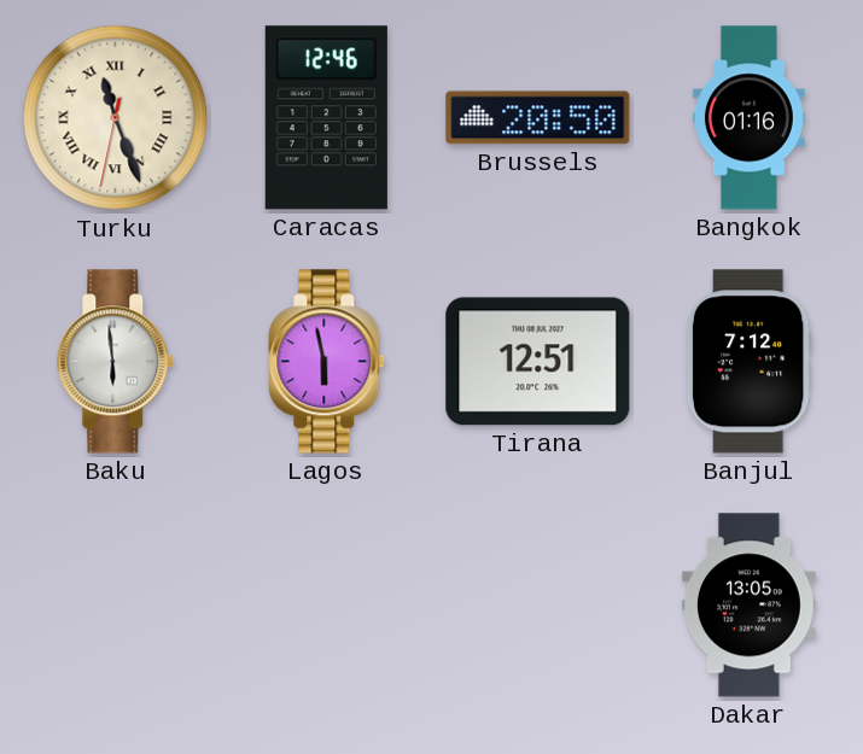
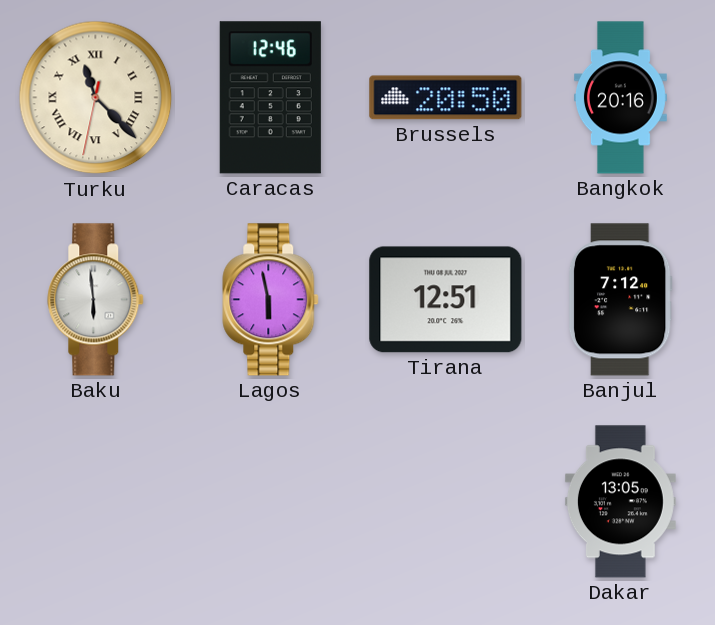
Turku: 11:26 -> 11:22
Bangkok: 01:16 -> 20:16
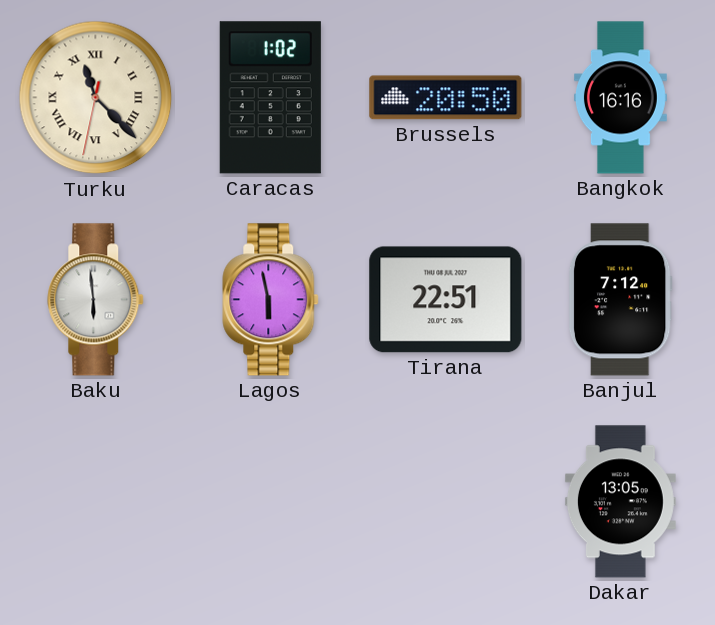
Caracas: 12:46 -> 1:02
Bangkok: 20:16 -> 16:16
Tirana: 12:51 -> 22:51
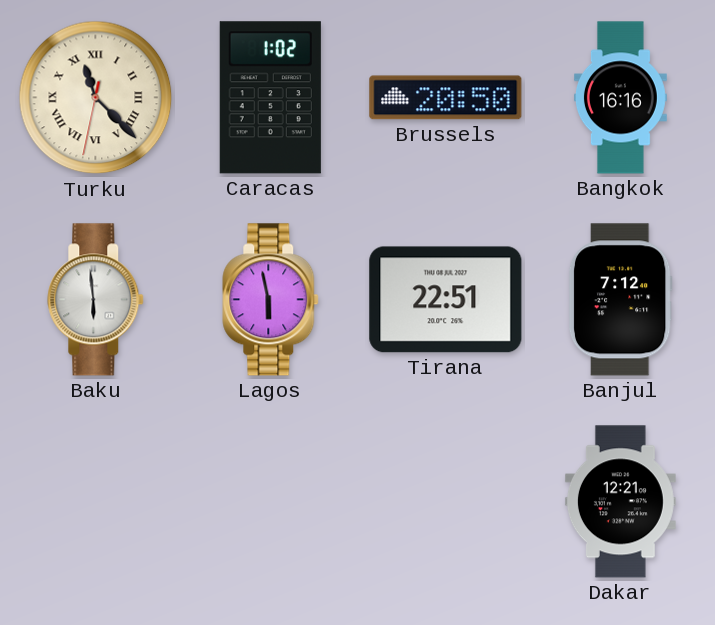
Dakar: 13:05 -> 12:21
